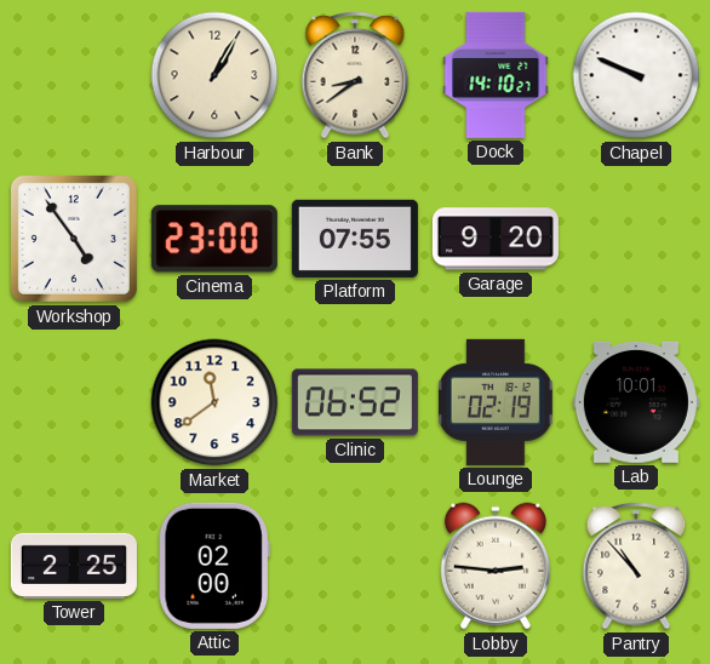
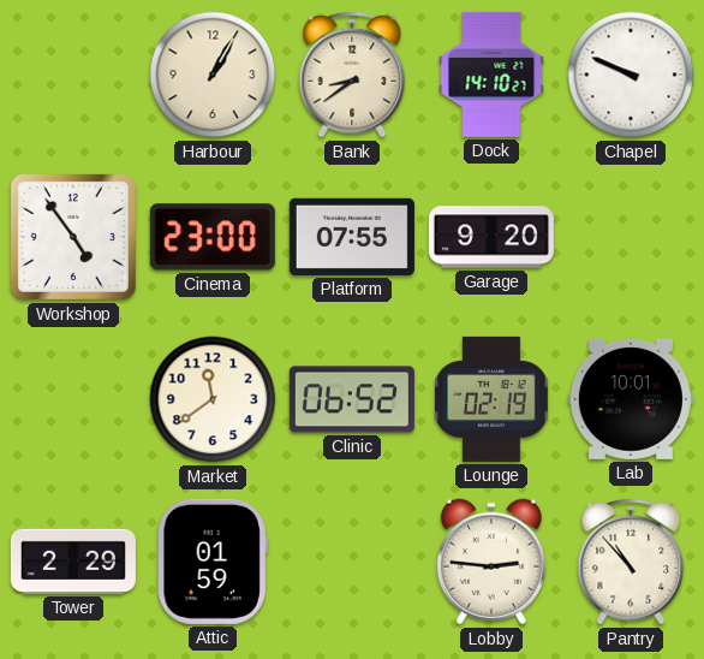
Tower: 2:25 -> 2:29
Attic: 02:00 -> 01:59
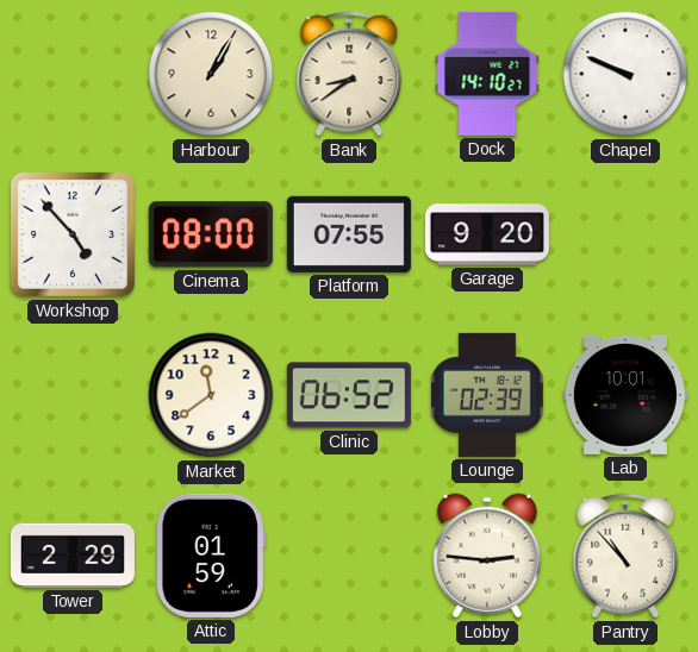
Workshop: 4:54 -> 4:53
Cinema: 23:00 -> 08:00
Lounge: 02:19 -> 02:39
